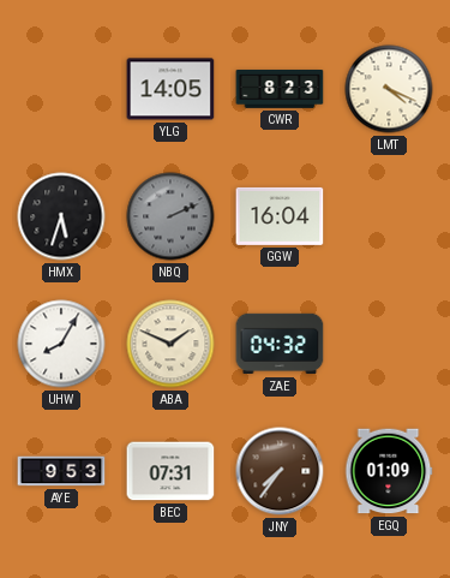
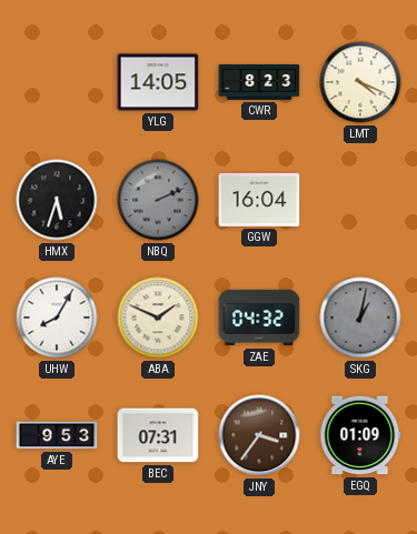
SKG: none -> 1:02
JNY: 7:36 -> 3:36
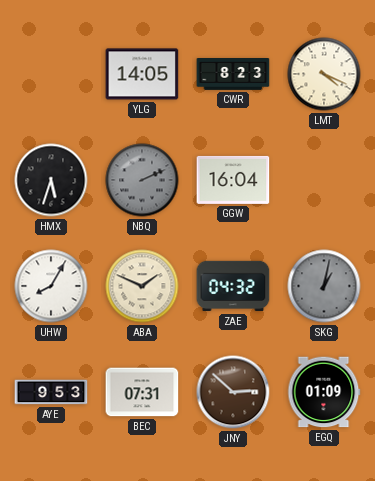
JNY: 3:36 -> 2:52
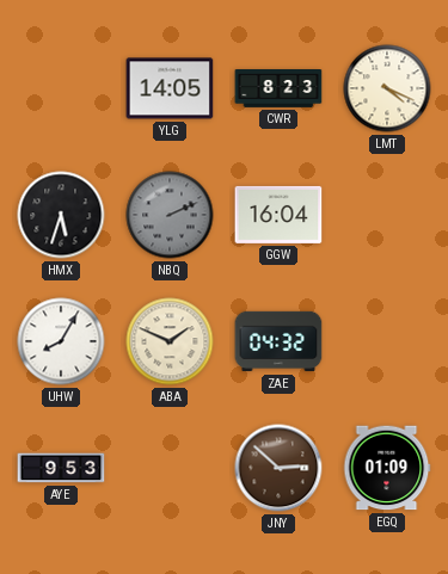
SKG: 1:02 -> none
BEC: 07:31 -> none
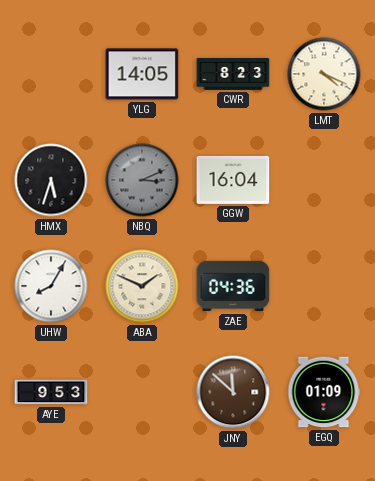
NBQ: 2:11 -> 3:11
ZAE: 04:32 -> 04:36
JNY: 2:52 -> 11:52
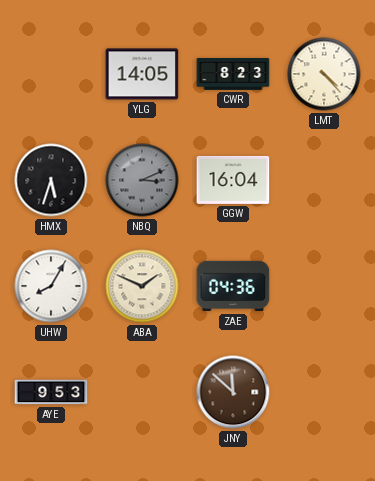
LMT: 4:19 -> 4:23
EGQ: 01:09 -> none
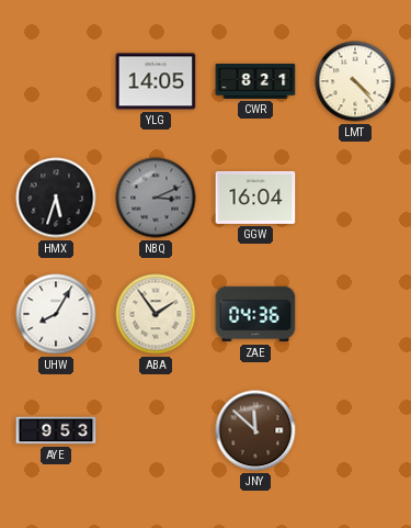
CWR: 8:23 -> 8:21
ABA: 1:49 -> 1:54
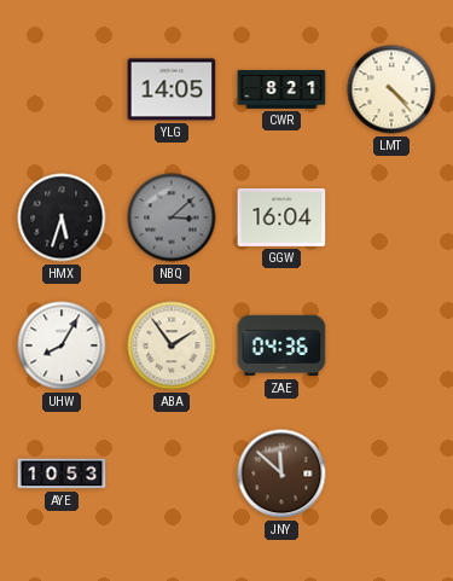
NBQ: 3:11 -> 3:08
AYE: 9:53 -> 10:53
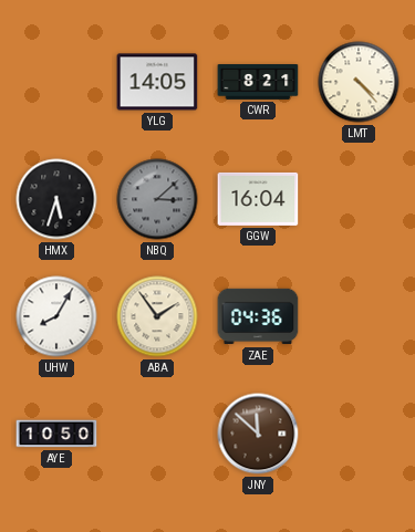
AYE: 10:53 -> 10:50
